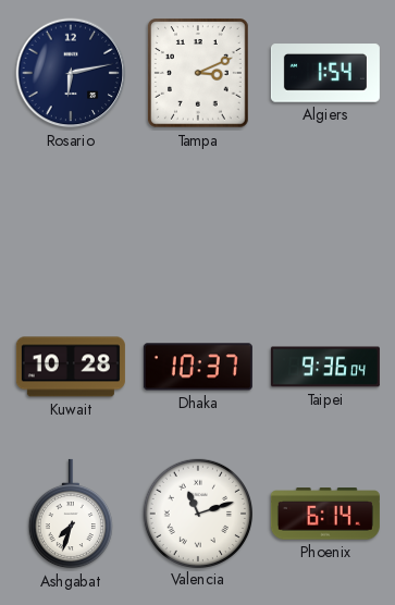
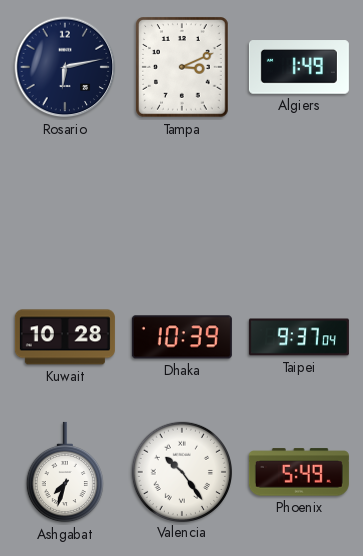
Algiers: 1:54 -> 1:49
Dhaka: 10:37 -> 10:39
Taipei: 9:36 -> 9:37
Valencia: 11:12 -> 10:24
Phoenix: 6:14 -> 5:49
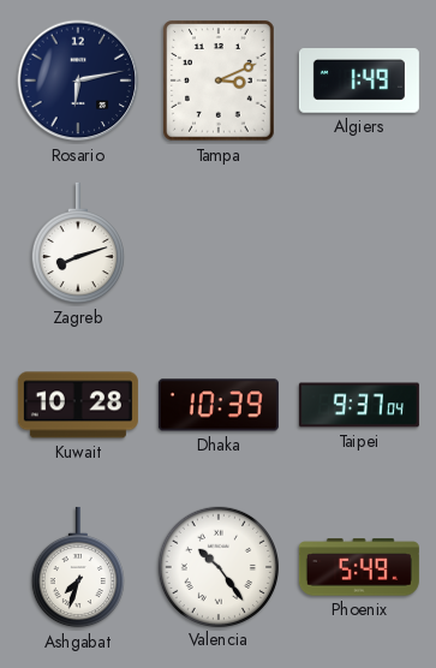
Zagreb: none -> 8:12
